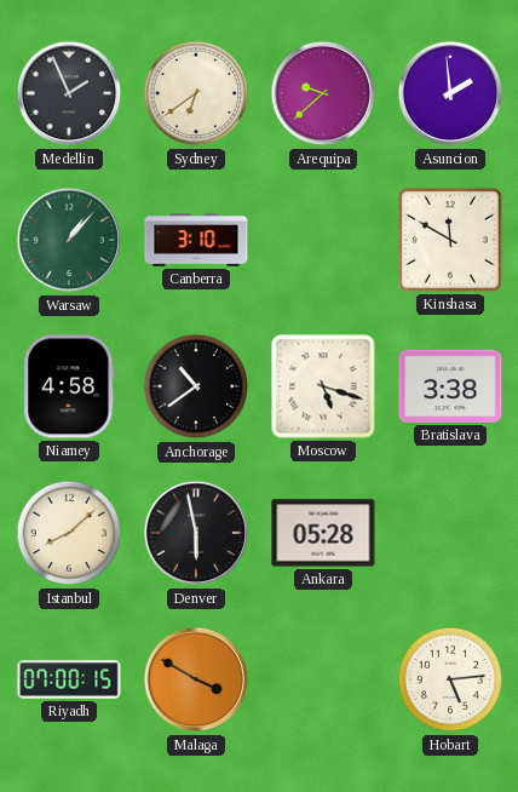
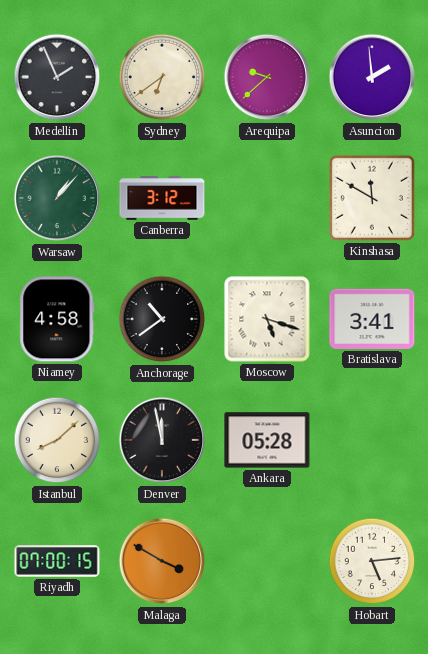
Canberra: 3:10 -> 3:12
Bratislava: 3:38 -> 3:41
Denver: 5:58 -> 11:58
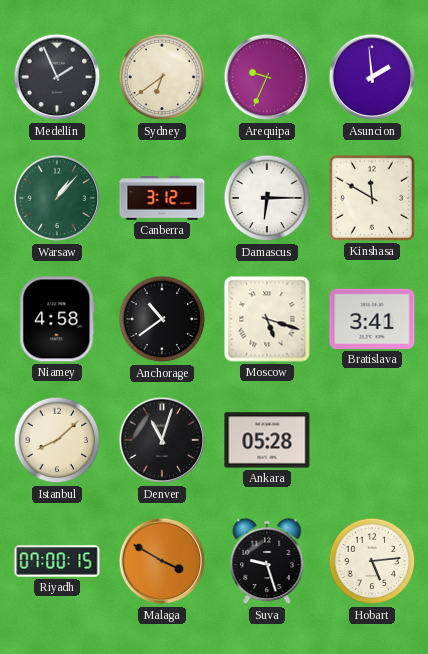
Arequipa: 9:38 -> 9:34
Damascus: none -> 6:15
Denver: 11:58 -> 11:03
Suva: none -> 9:27
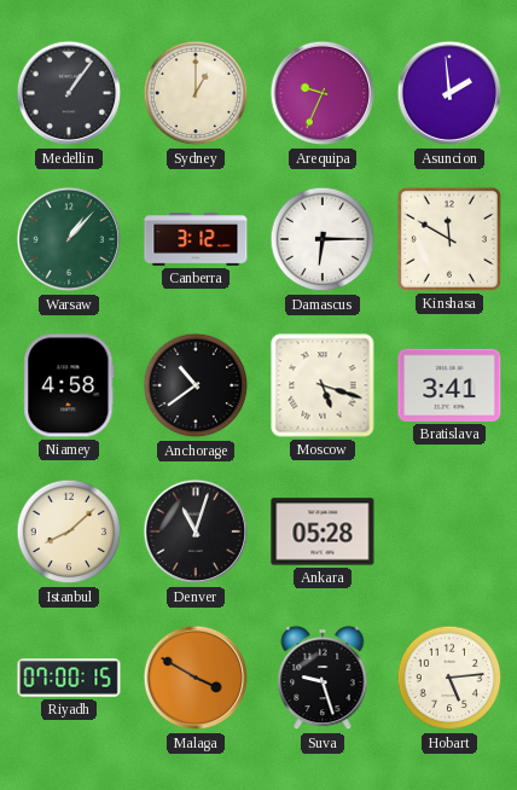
Medellin: 1:56 -> 1:06
Sydney: 6:39 -> 1:00
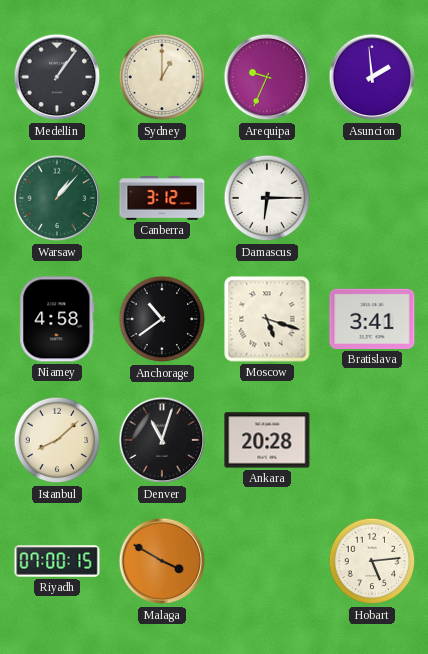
Kinshasa: 11:50 -> none
Ankara: 05:28 -> 20:28
Suva: 9:27 -> none
